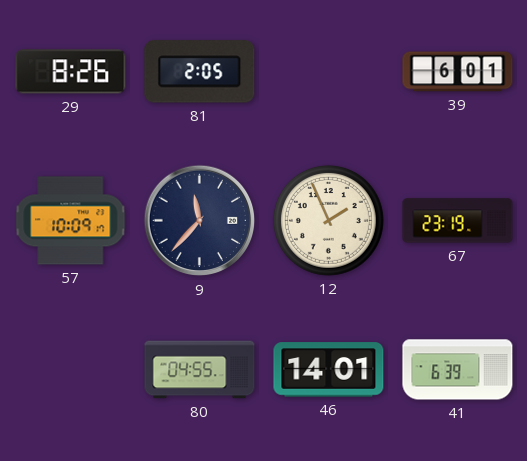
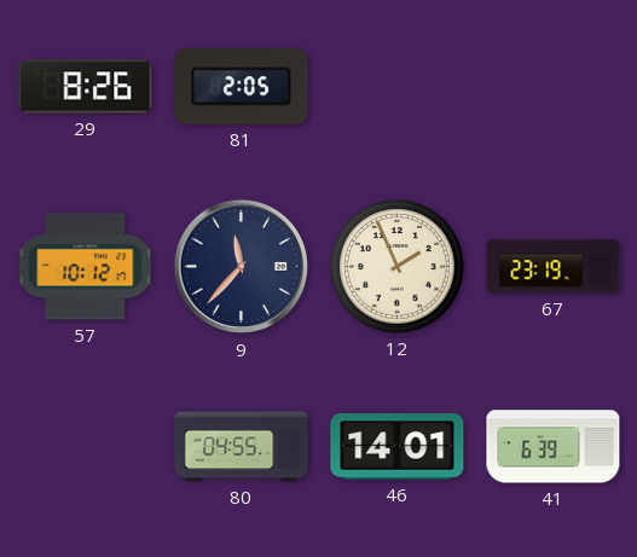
39: 6:01 -> none
57: 10:09 -> 10:12
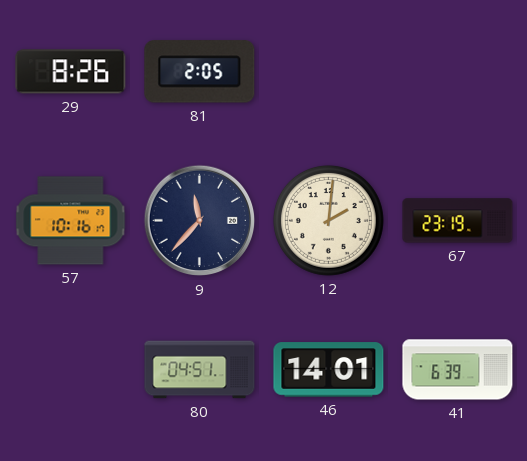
57: 10:12 -> 10:16
12: 1:56 -> 2:01
80: 04:55 -> 04:51
